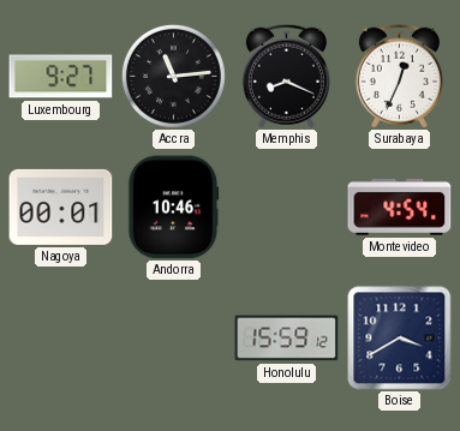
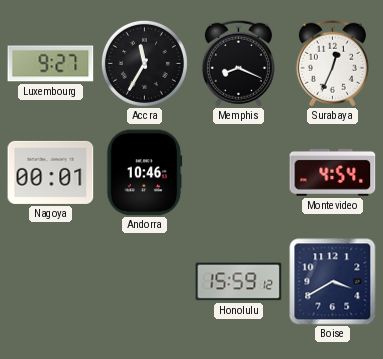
Accra: 11:14 -> 11:35
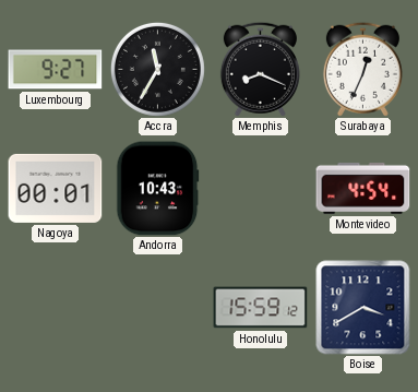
Andorra: 10:46 -> 10:43
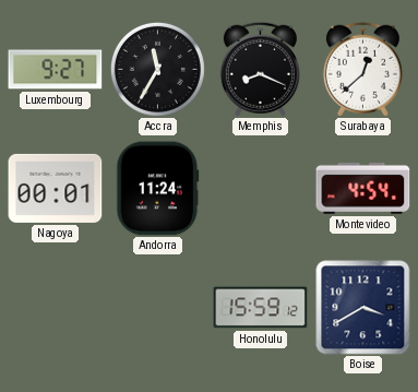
Surabaya: 12:34 -> 12:38
Andorra: 10:43 -> 11:24
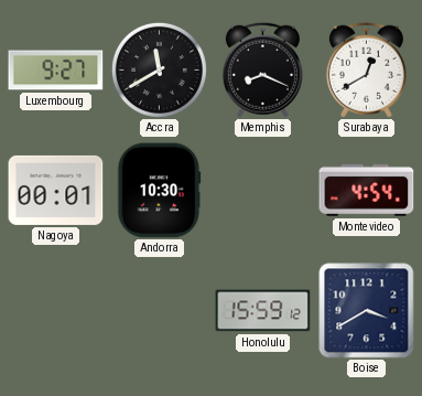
Accra: 11:35 -> 11:40
Surabaya: 12:38 -> 12:40
Andorra: 11:24 -> 10:30
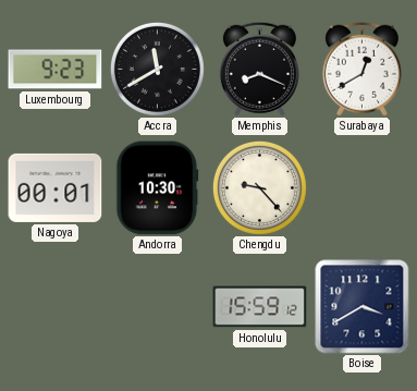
Luxembourg: 9:27 -> 9:23
Chengdu: none -> 9:23
Montevideo: 4:54 -> none
